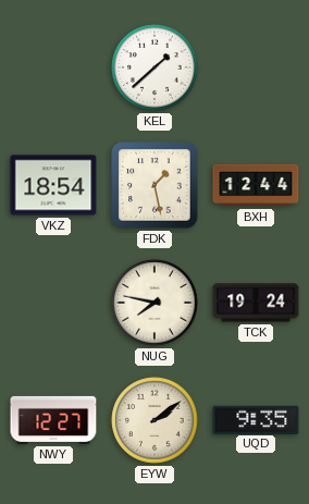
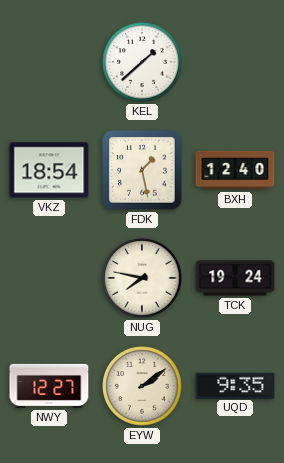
BXH: 12:44 -> 12:40
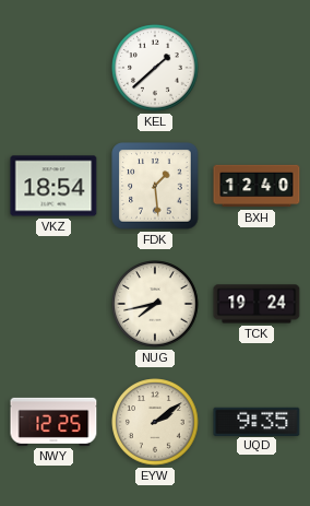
FDK: 1:28 -> 1:29
NUG: 7:47 -> 7:43
NWY: 12:27 -> 12:25
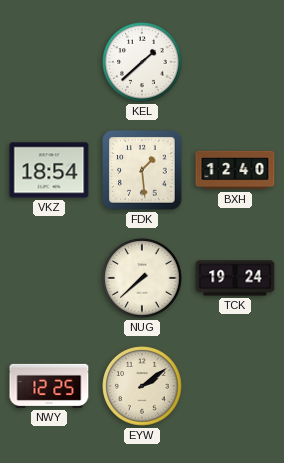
NUG: 7:43 -> 7:38
UQD: 9:35 -> none
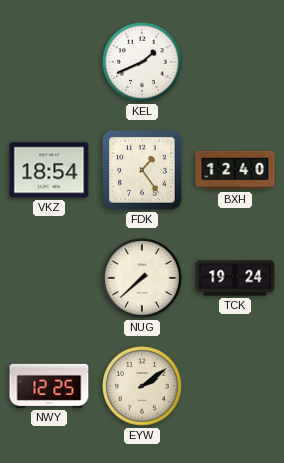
KEL: 1:38 -> 1:41
FDK: 1:29 -> 1:24
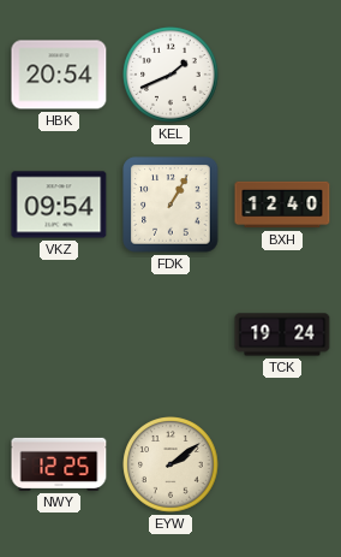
HBK: none -> 20:54
VKZ: 18:54 -> 09:54
FDK: 1:24 -> 1:05
NUG: 7:38 -> none
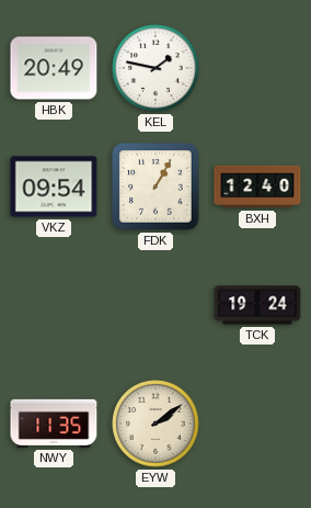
HBK: 20:54 -> 20:49
KEL: 1:41 -> 1:47
NWY: 12:25 -> 11:35
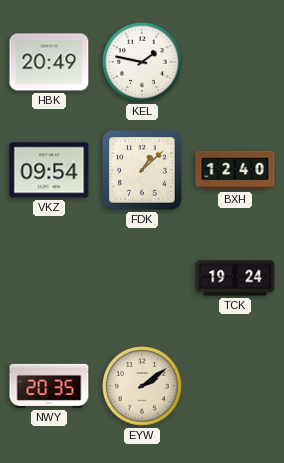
FDK: 1:05 -> 1:08
NWY: 11:35 -> 20:35
